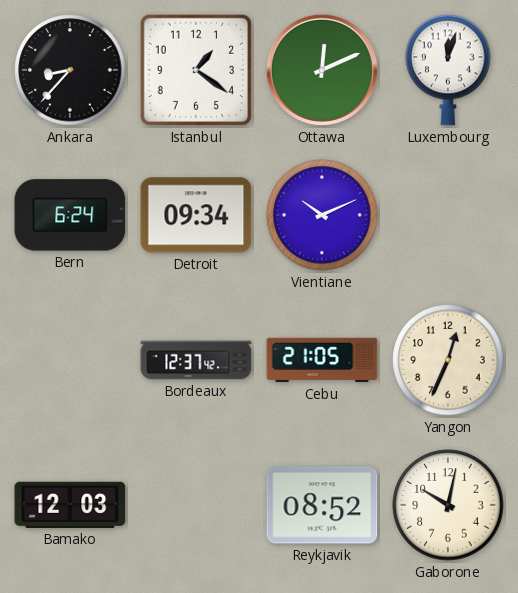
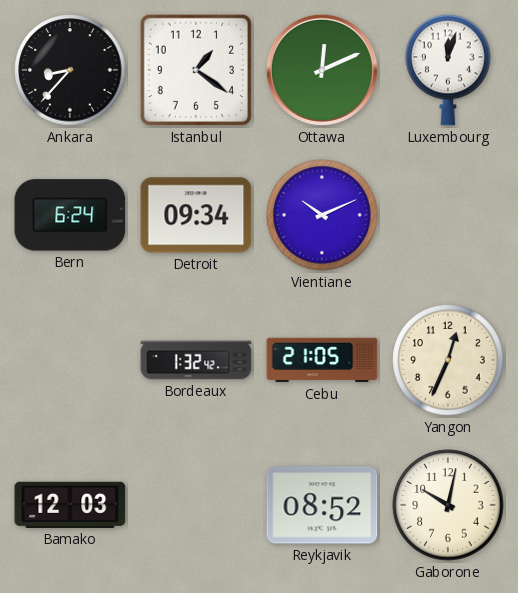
Bordeaux: 12:37 -> 1:32
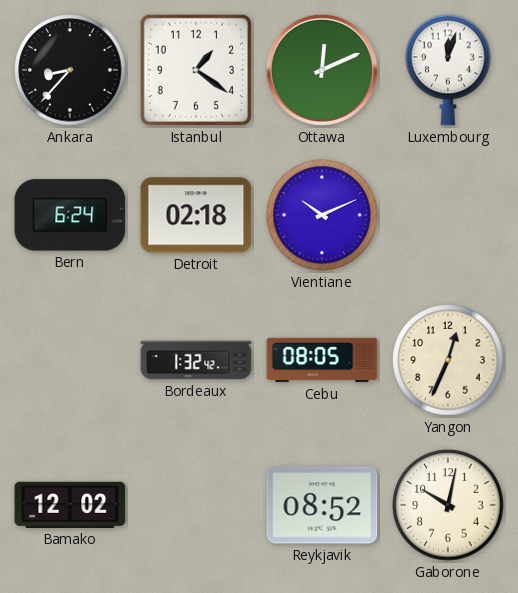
Detroit: 09:34 -> 02:18
Cebu: 21:05 -> 08:05
Bamako: 12:03 -> 12:02
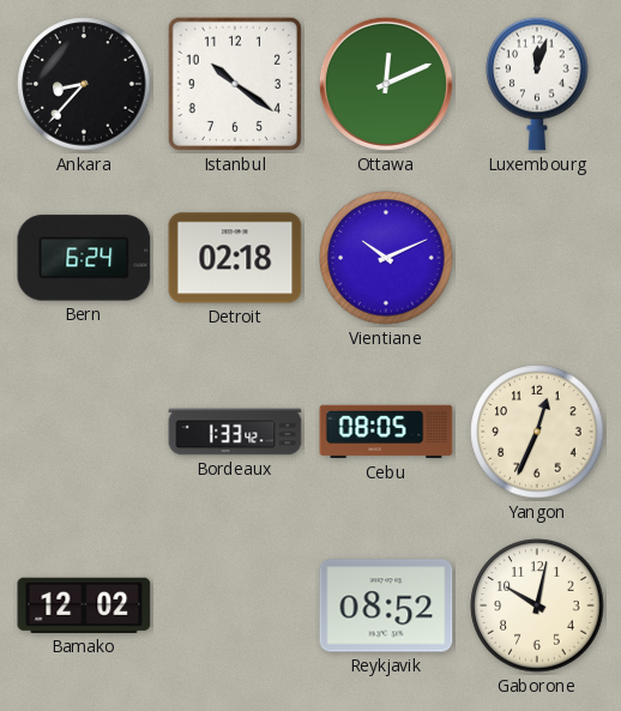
Istanbul: 1:21 -> 10:21
Bordeaux: 1:32 -> 1:33
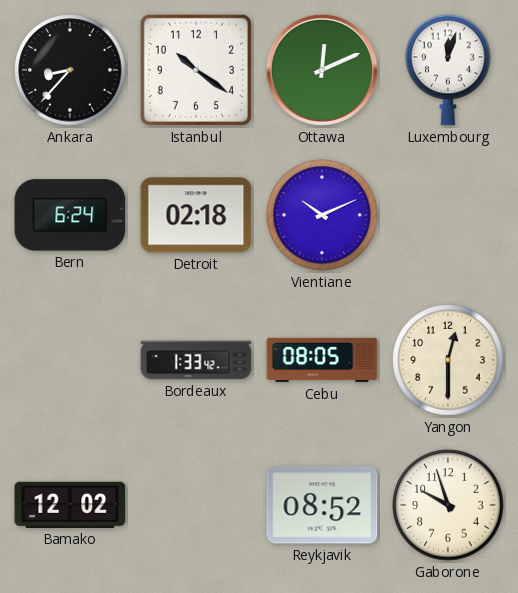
Yangon: 12:34 -> 12:30
Gaborone: 10:02 -> 9:57
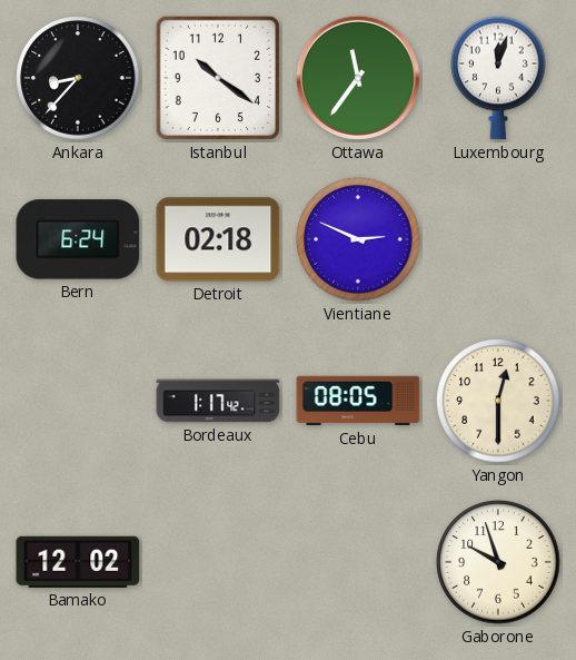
Ottawa: 12:11 -> 11:36
Vientiane: 10:11 -> 2:49
Bordeaux: 1:33 -> 1:17
Reykjavik: 08:52 -> none
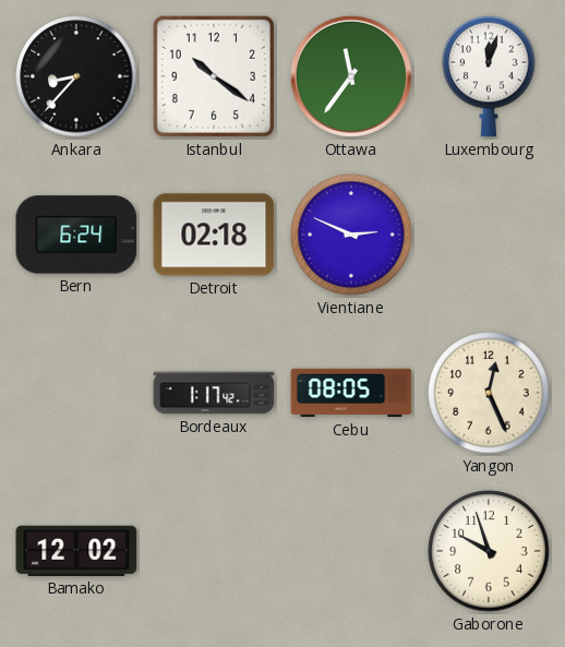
Yangon: 12:30 -> 12:26
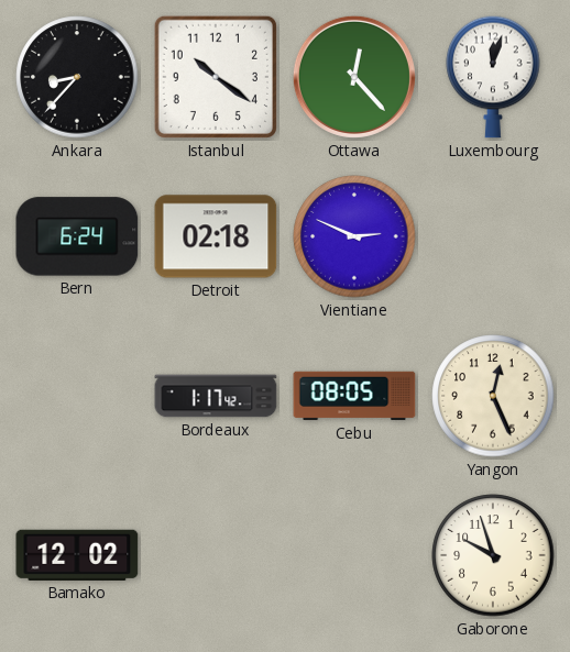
Ottawa: 11:36 -> 12:23
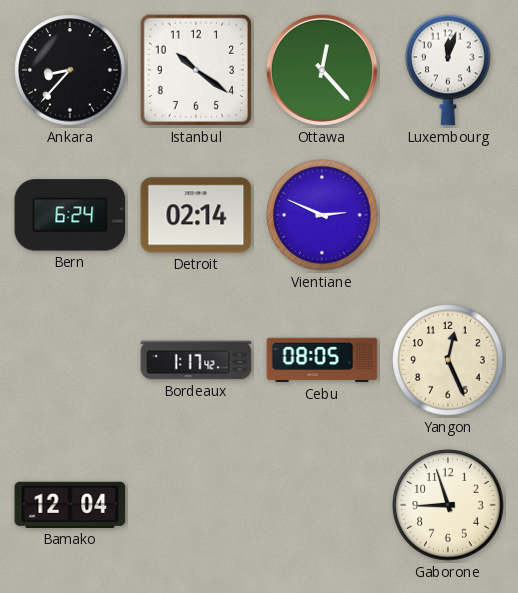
Detroit: 02:18 -> 02:14
Bamako: 12:02 -> 12:04
Gaborone: 9:57 -> 8:57
